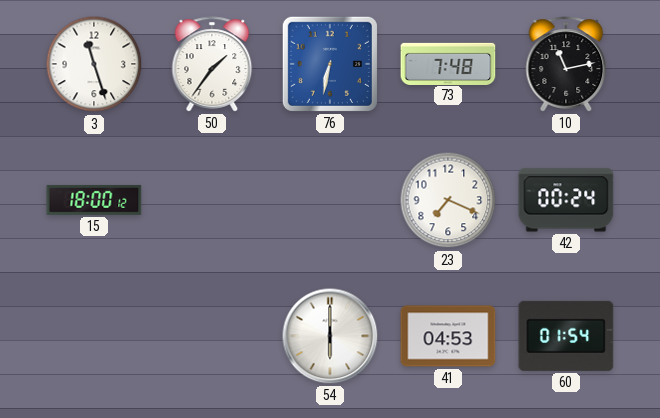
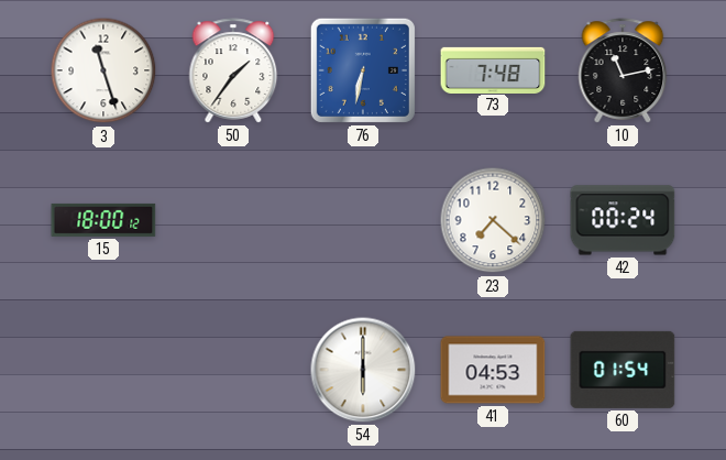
23: 7:19 -> 7:22
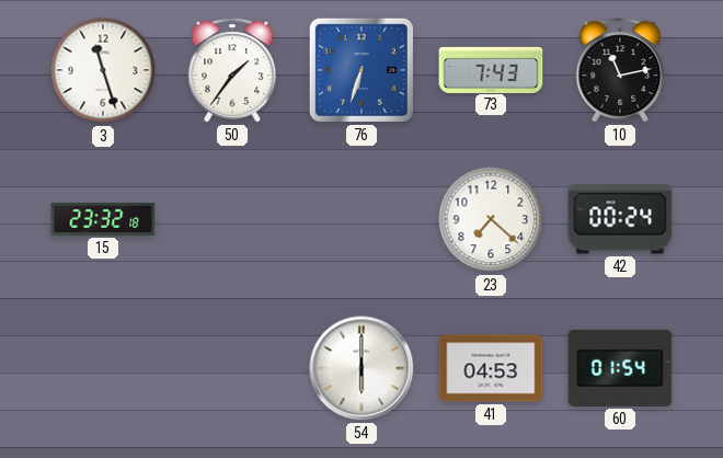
76: 6:32 -> 6:33
73: 7:48 -> 7:43
15: 18:00 -> 23:32
